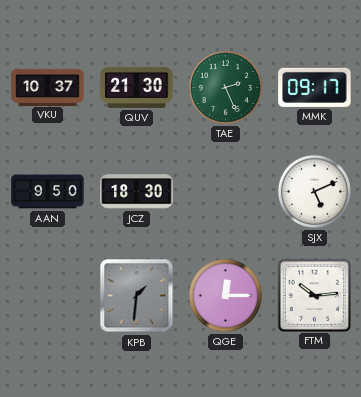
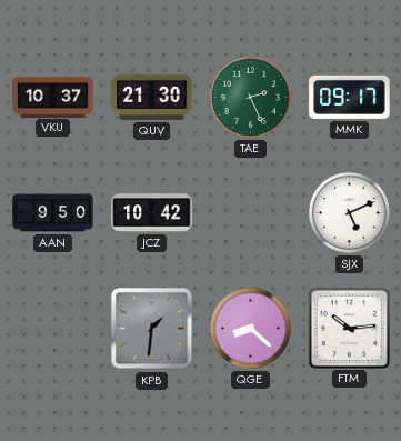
JCZ: 18:30 -> 10:42
QGE: 12:15 -> 8:22
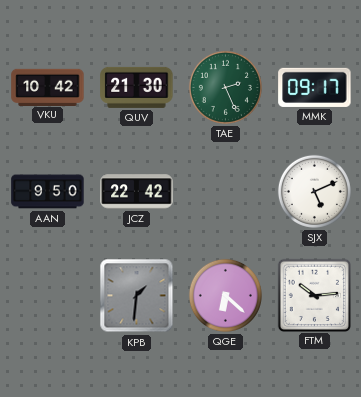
VKU: 10:37 -> 10:42
JCZ: 10:42 -> 22:42
QGE: 8:22 -> 6:22
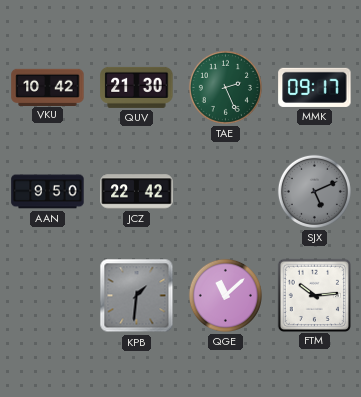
SJX dial: white -> grey
QGE: 6:22 -> 11:08
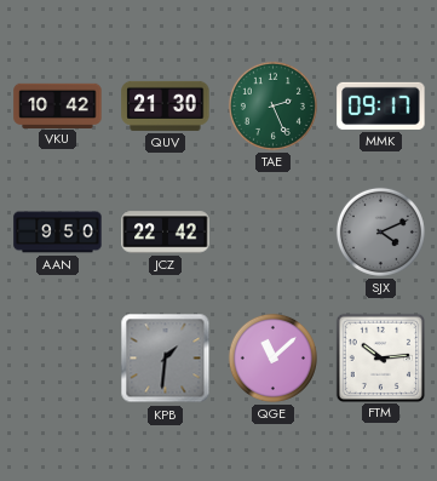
SJX: 5:11 -> 4:11
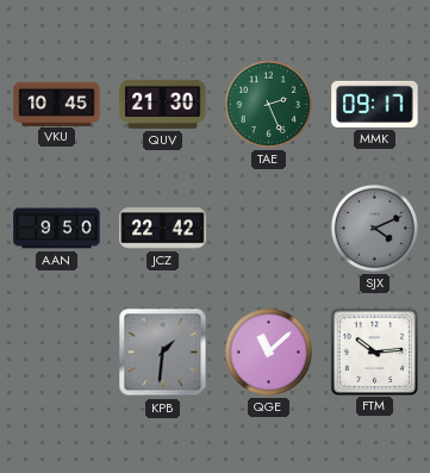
VKU: 10:42 -> 10:45
